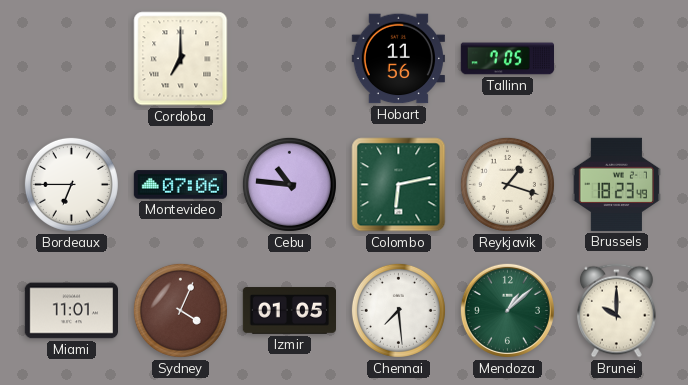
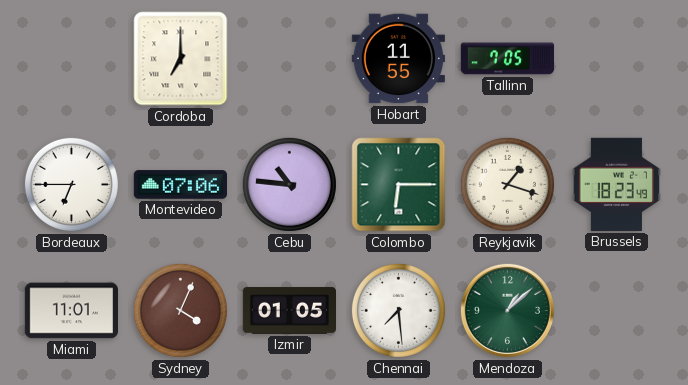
Hobart: 11:56 -> 11:55
Colombo: 6:13 -> 6:15
Brunei: 10:00 -> none
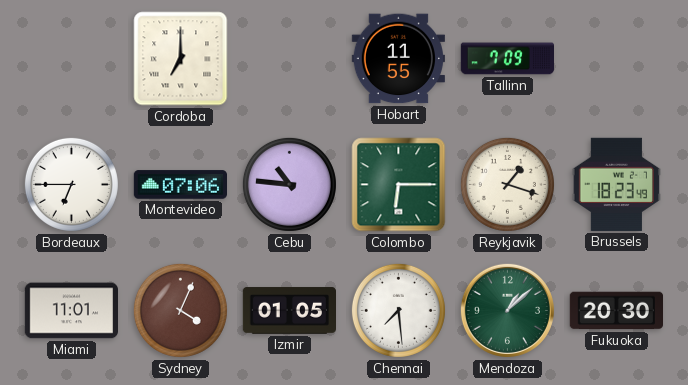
Tallinn: 7:05 -> 7:09
Fukuoka: none -> 20:30
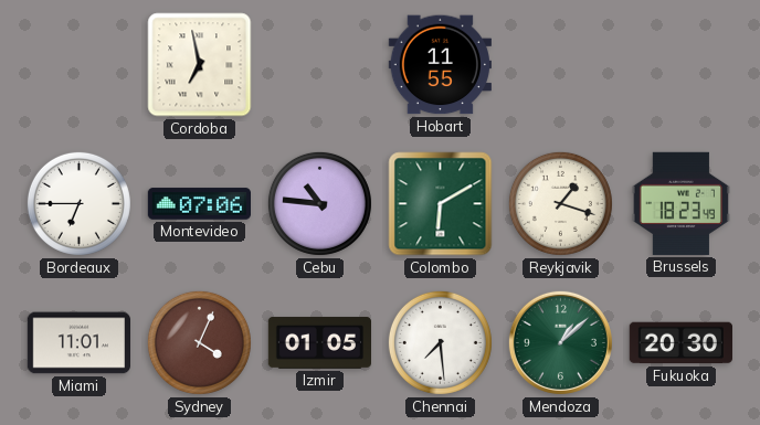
Cordoba: 7:00 -> 6:58
Tallinn: 7:09 -> none
Colombo: 6:15 -> 6:10
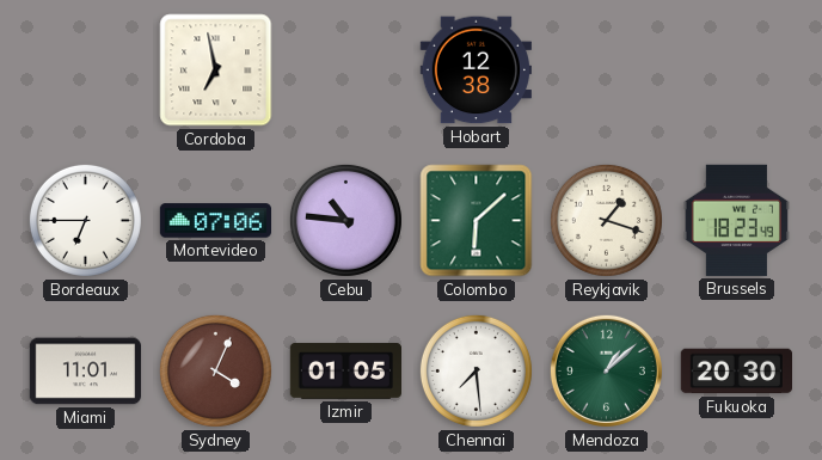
Hobart: 11:55 -> 12:38
Colombo: 6:10 -> 6:08
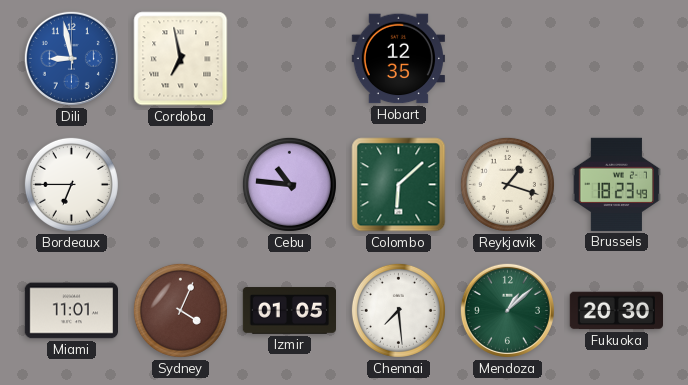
Dili: none -> 8:58
Hobart: 12:38 -> 12:35
Montevideo: 07:06 -> none
